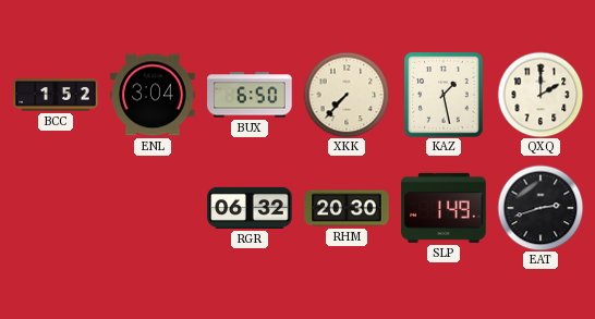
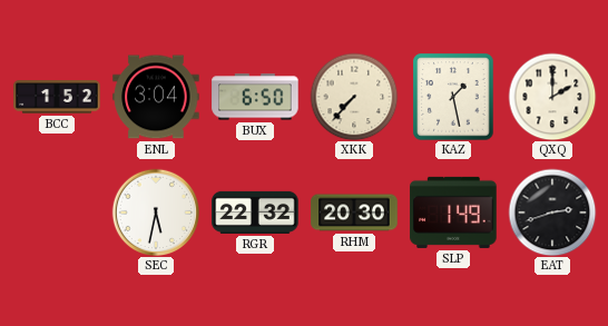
SEC: none -> 5:32
RGR: 06:32 -> 22:32
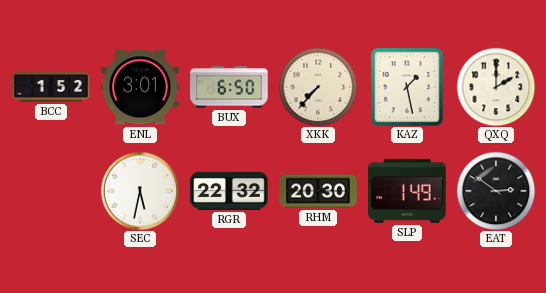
ENL: 3:04 -> 3:01
EAT: 2:42 -> 2:51
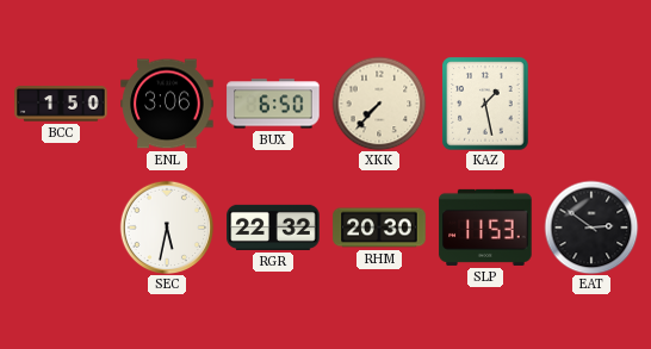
BCC: 1:52 -> 1:50
ENL: 3:01 -> 3:06
QXQ: 2:00 -> none
SLP: 1:49 -> 11:53
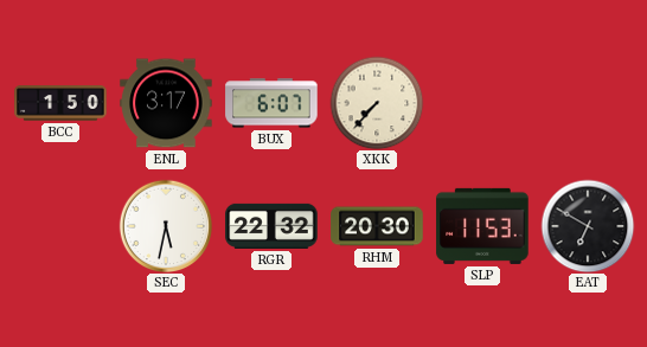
ENL: 3:06 -> 3:17
BUX: 6:50 -> 6:07
KAZ: 1:28 -> none
EAT: 2:51 -> 6:50
